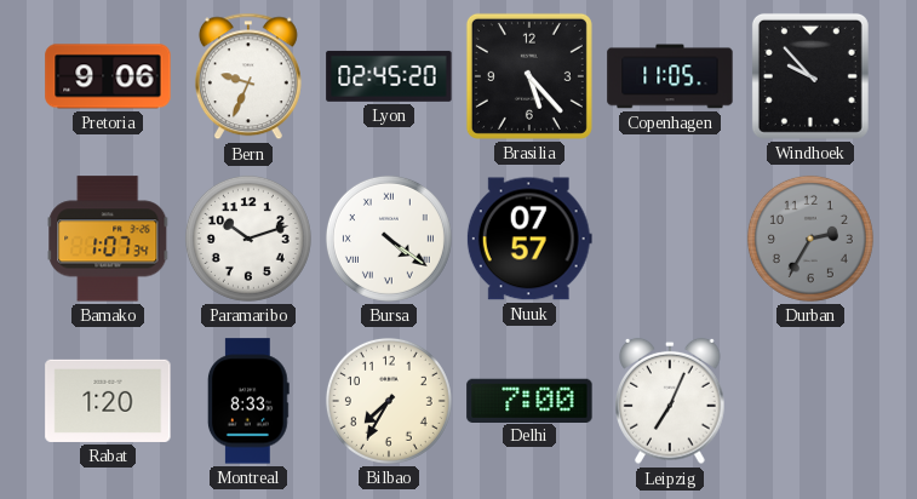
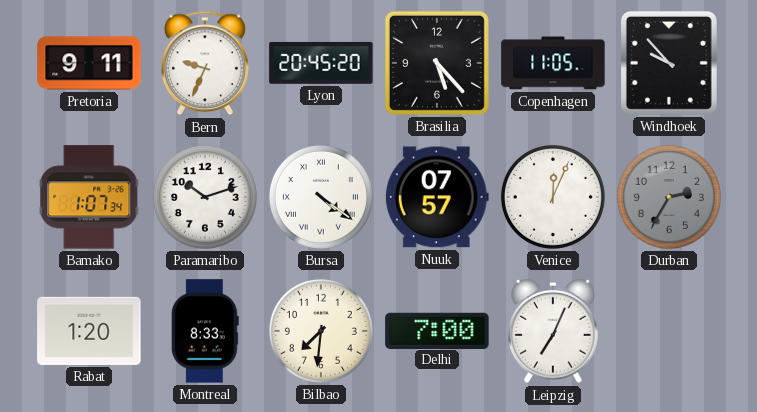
Pretoria: 9:06 -> 9:11
Lyon: 02:45 -> 20:45
Venice: none -> 12:04
Bilbao: 7:35 -> 7:31
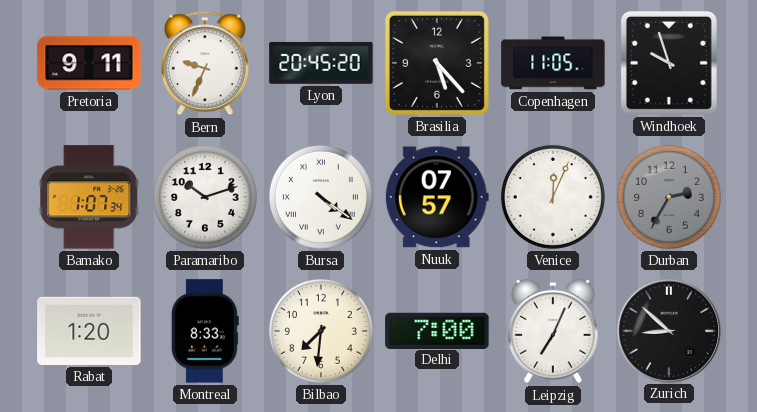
Windhoek: 9:53 -> 9:57
Zurich: none -> 8:52
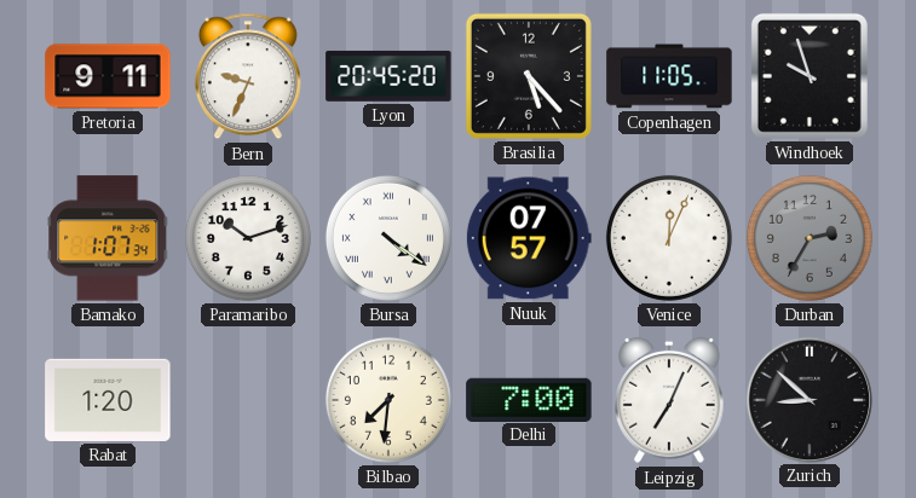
Montreal: 8:33 -> none
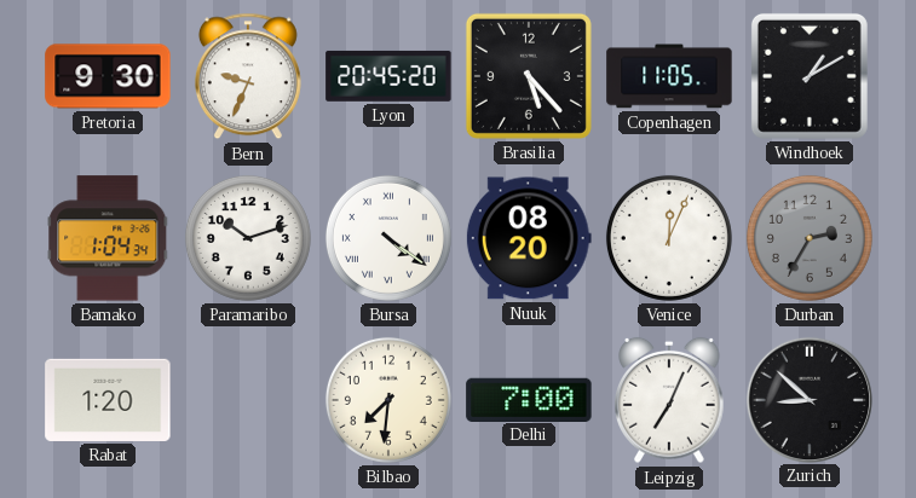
Pretoria: 9:11 -> 9:30
Windhoek: 9:57 -> 1:10
Bamako: 1:07 -> 1:04
Nuuk: 07:57 -> 08:20
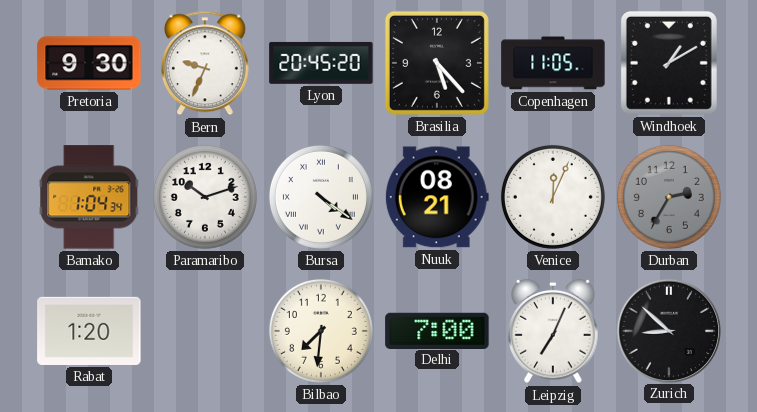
Nuuk: 08:20 -> 08:21
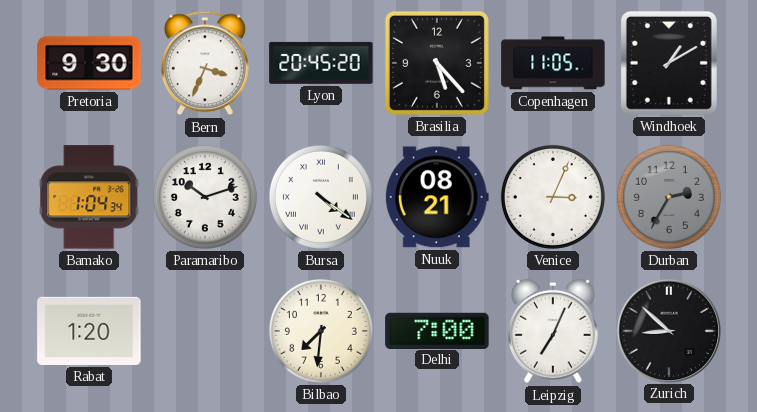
Bern: 9:34 -> 3:34
Venice: 12:04 -> 3:04
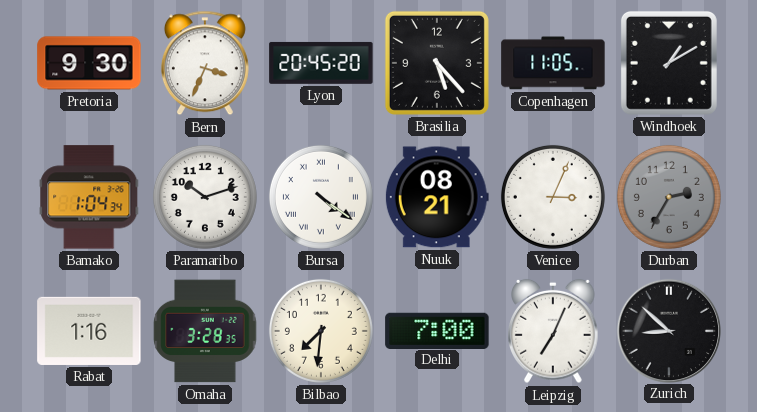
Rabat: 1:20 -> 1:16
Omaha: none -> 3:28
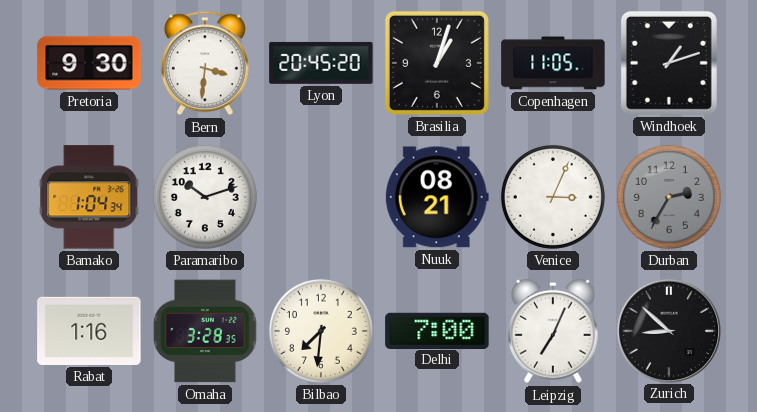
Bern: 3:34 -> 3:31
Brasilia: 5:23 -> 1:03
Windhoek: 1:10 -> 1:12
Bursa: 4:21 -> none
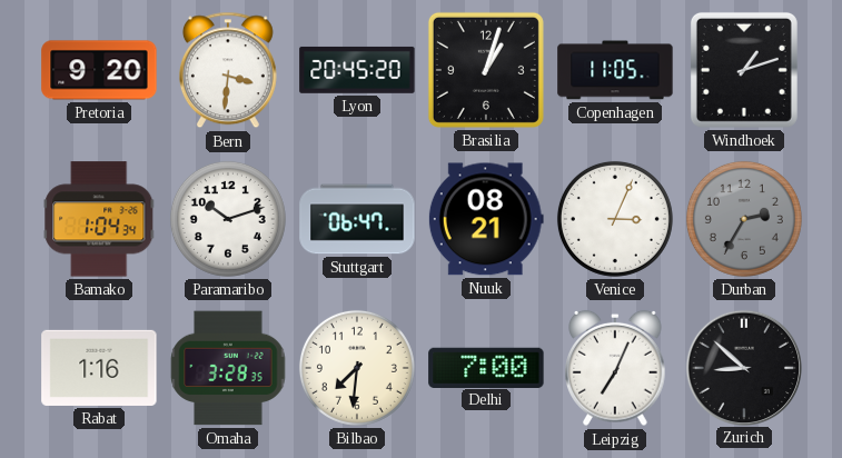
Pretoria: 9:30 -> 9:20
Stuttgart: none -> 06:47
